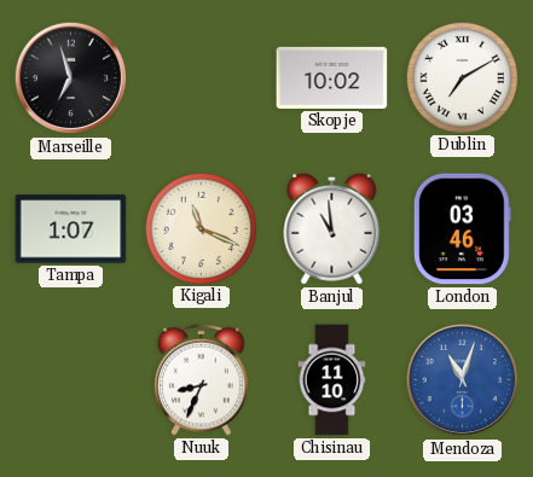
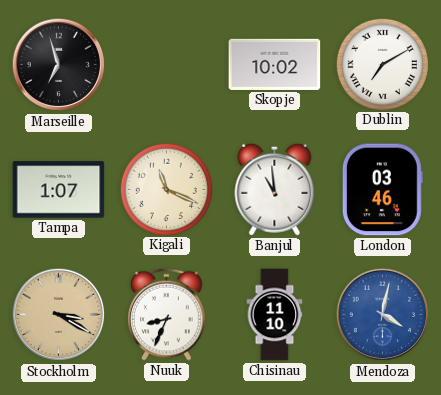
Stockholm: none -> 3:20
Mendoza: 11:03 -> 4:02
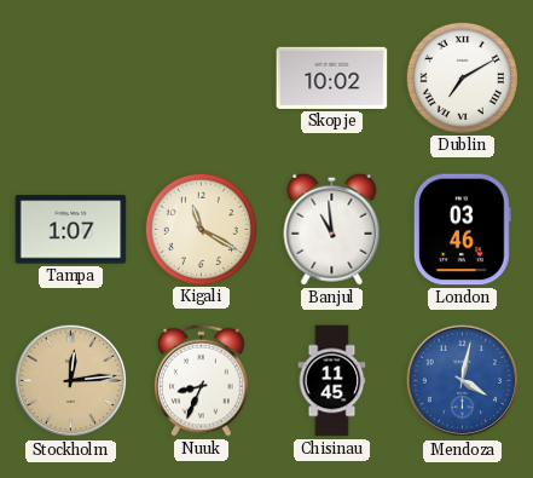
Marseille: 6:57 -> none
Kigali: 11:19 -> 11:20
Stockholm: 3:20 -> 12:14
Chisinau: 11:10 -> 11:45
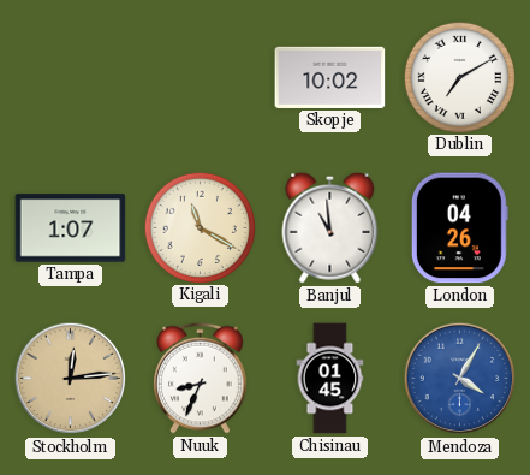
London: 03:46 -> 04:26
Chisinau: 11:45 -> 01:45
Mendoza: 4:02 -> 4:05
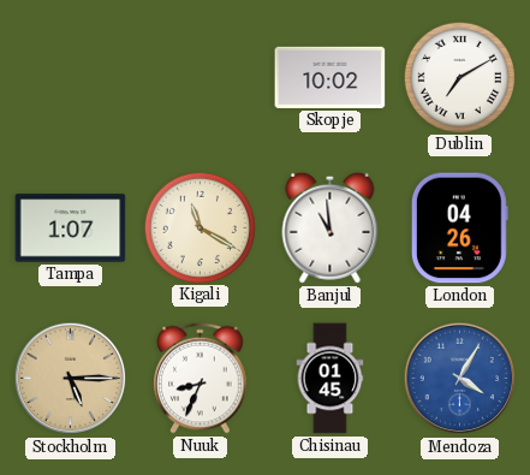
Stockholm: 12:14 -> 5:15
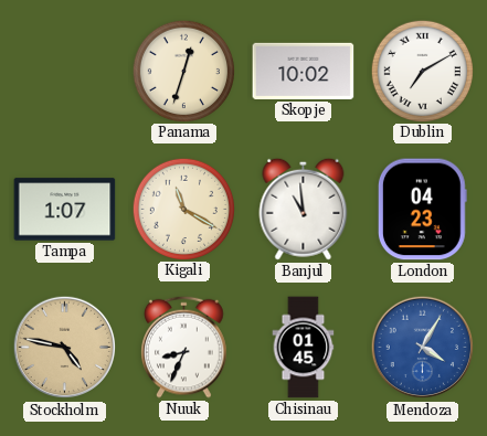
Panama: none -> 12:33
London: 04:26 -> 04:23
Stockholm: 5:15 -> 4:47
